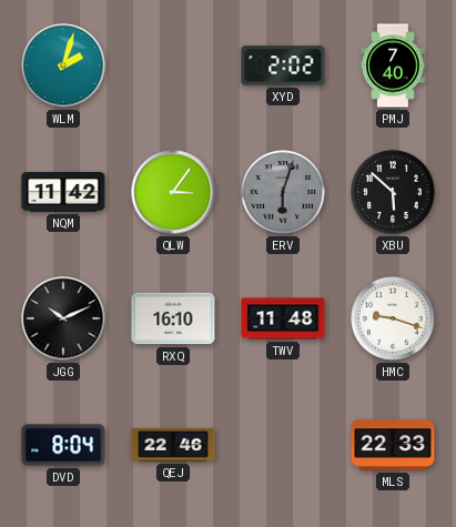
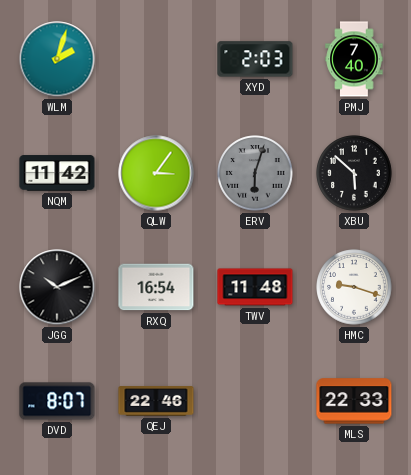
XYD: 2:02 -> 2:03
RXQ: 16:10 -> 16:54
DVD: 8:04 -> 8:07
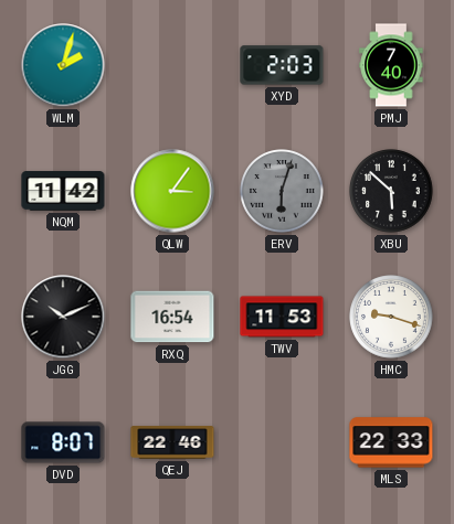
TWV: 11:48 -> 11:53
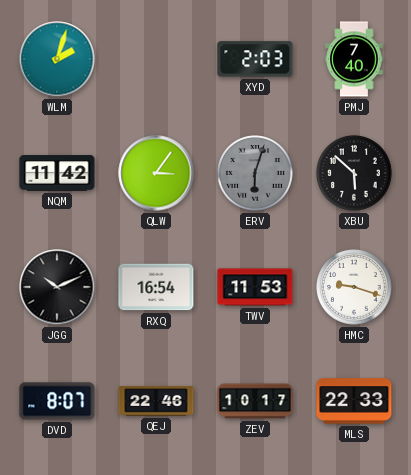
ZEV: none -> 10:17
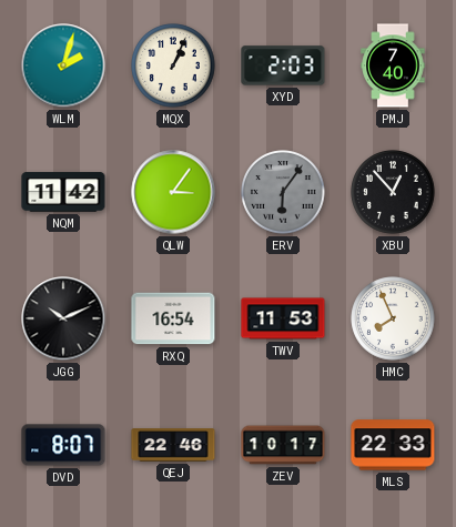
MQX: none -> 1:04
ERV: 6:03 -> 6:06
XBU: 5:52 -> 12:53
HMC: 9:18 -> 7:56
